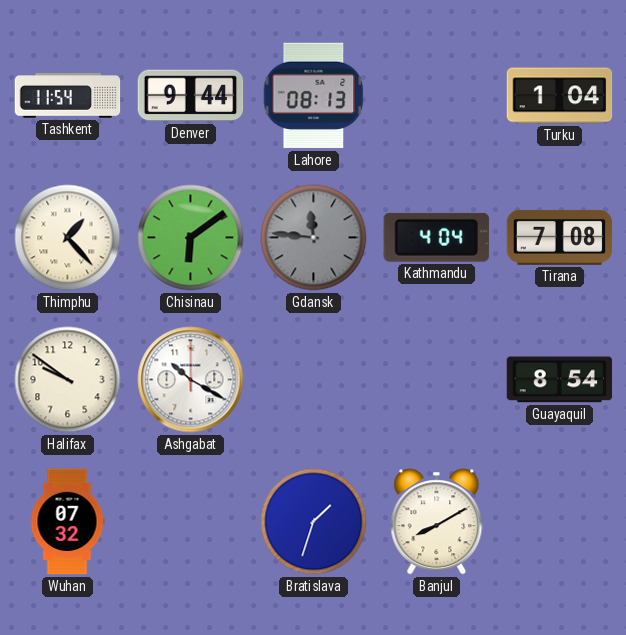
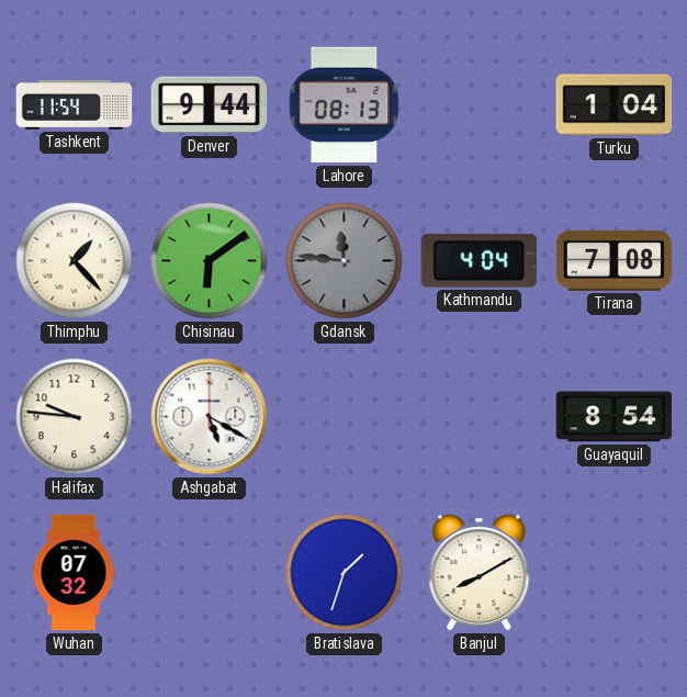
Halifax: 9:51 -> 9:46
Ashgabat: 10:20 -> 5:20
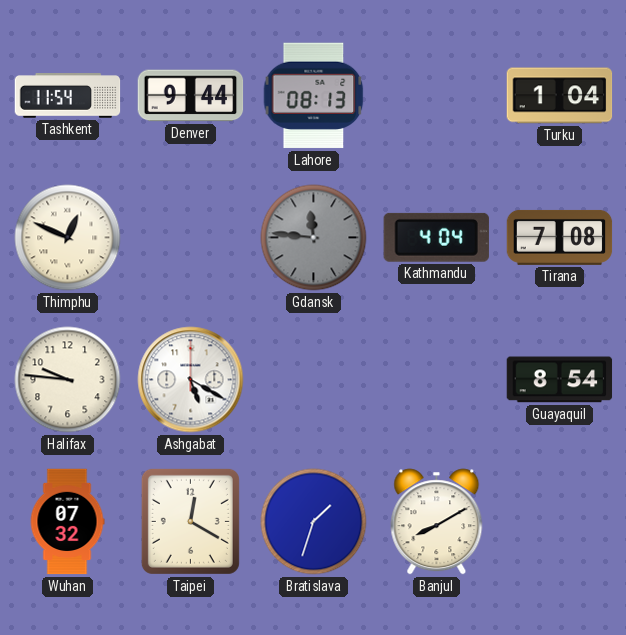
Thimphu: 1:23 -> 12:49
Chisinau: 6:09 -> none
Taipei: none -> 12:20
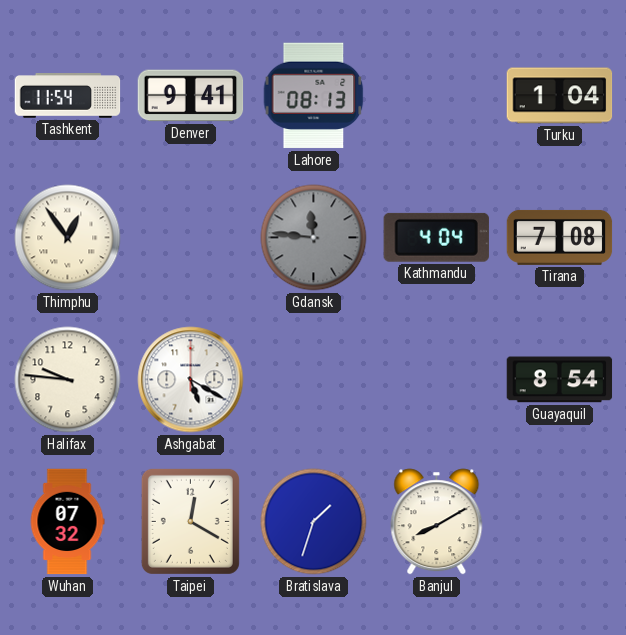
Denver: 9:44 -> 9:41
Thimphu: 12:49 -> 12:54
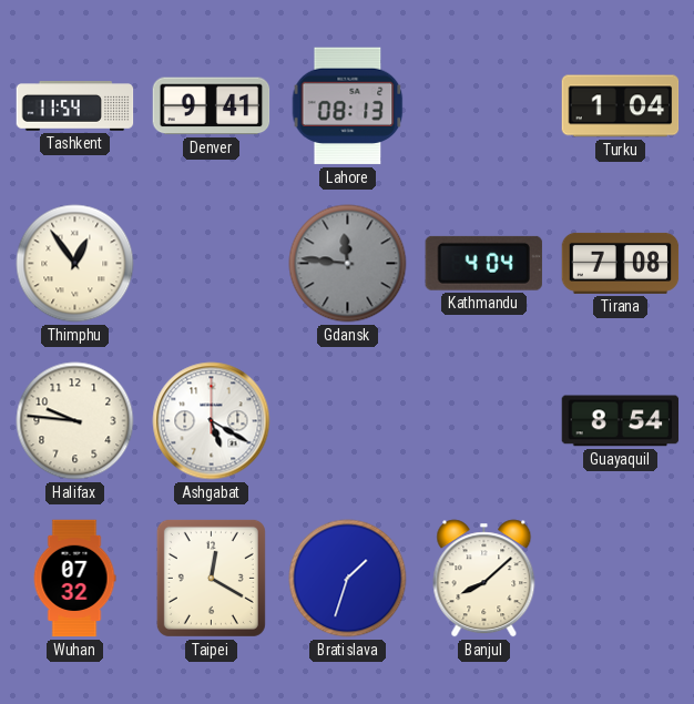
Banjul: 8:10 -> 8:08
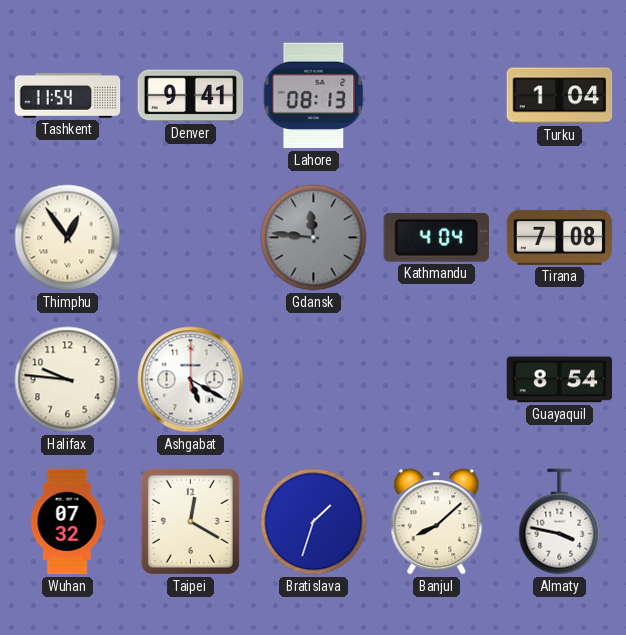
Almaty: none -> 3:47
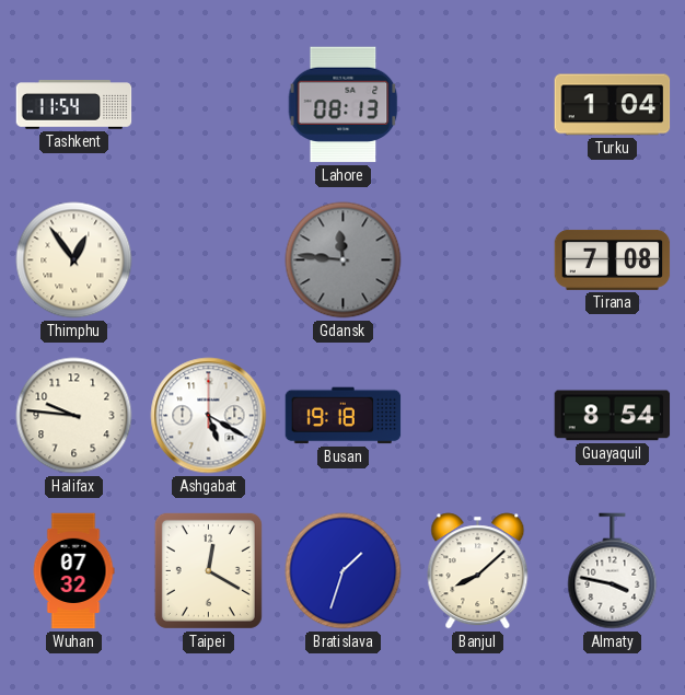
Denver: 9:41 -> none
Kathmandu: 4:04 -> none
Busan: none -> 19:18
